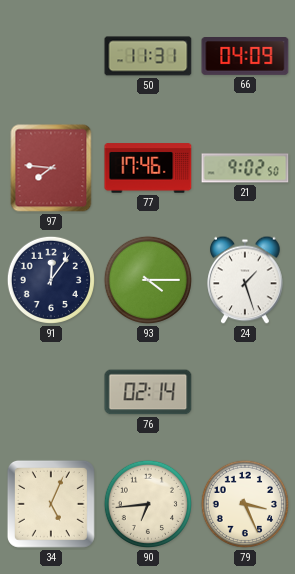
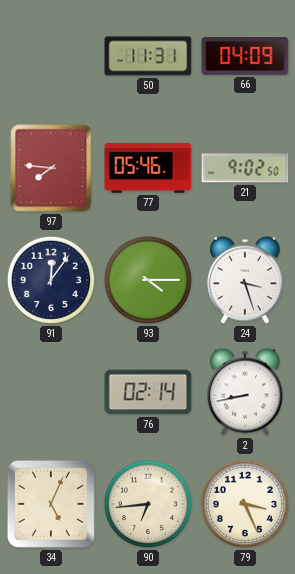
77: 17:46 -> 05:46
24: 1:27 -> 3:27
2: none -> 8:43
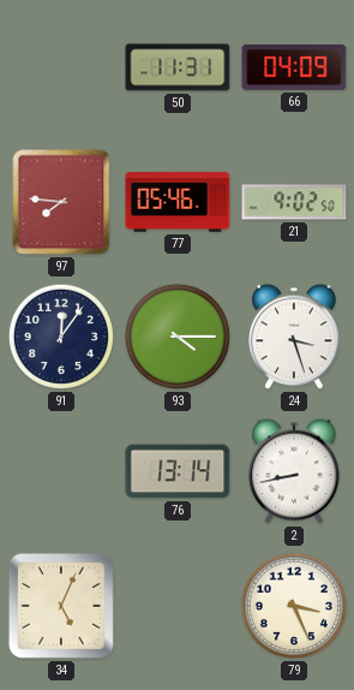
76: 02:14 -> 13:14
90: 6:44 -> none
